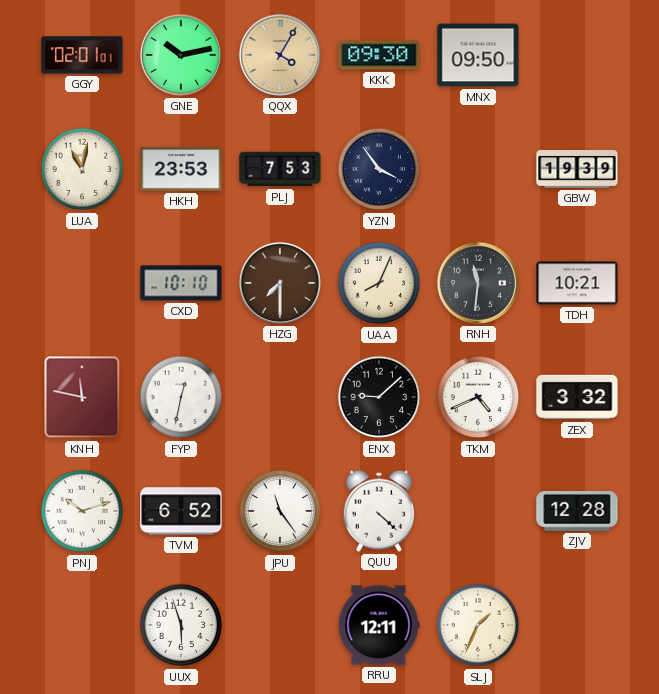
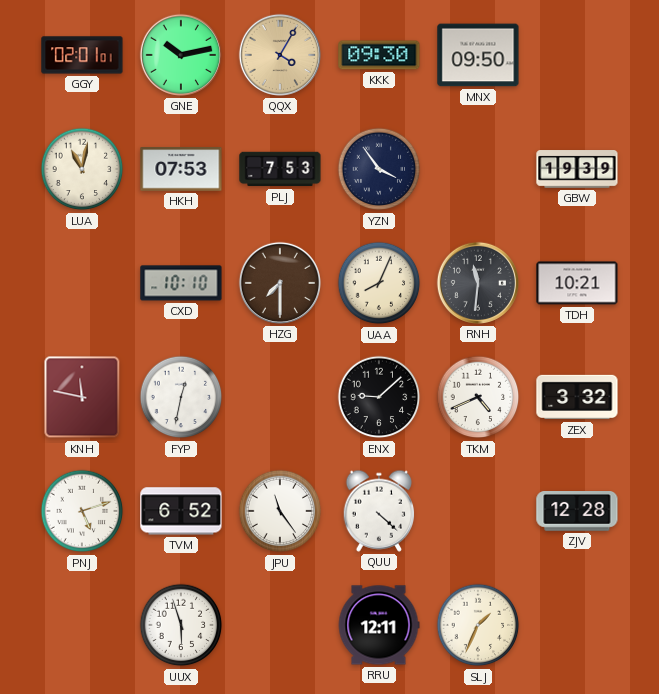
HKH: 23:53 -> 07:53
PNJ: 10:12 -> 5:12
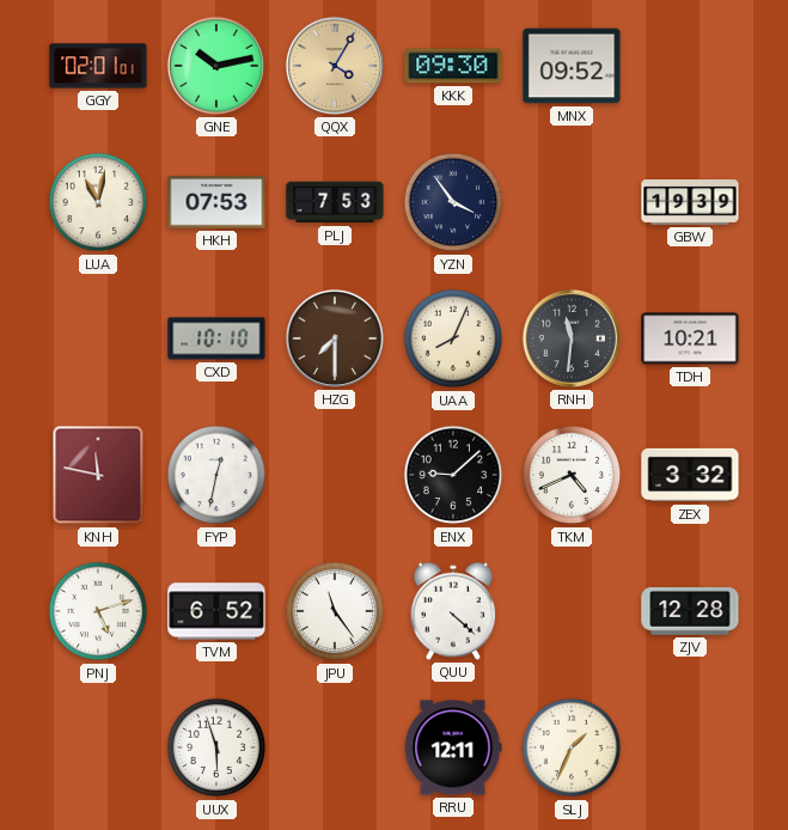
MNX: 09:50 -> 09:52
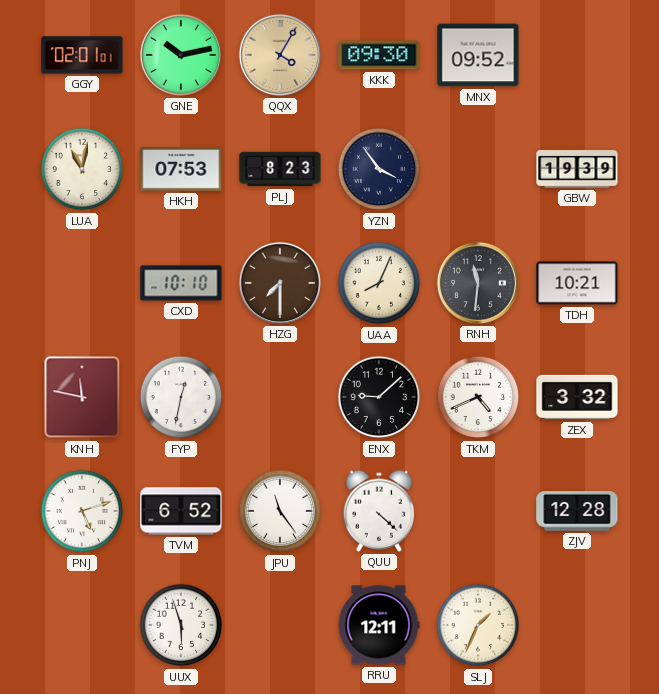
PLJ: 7:53 -> 8:23
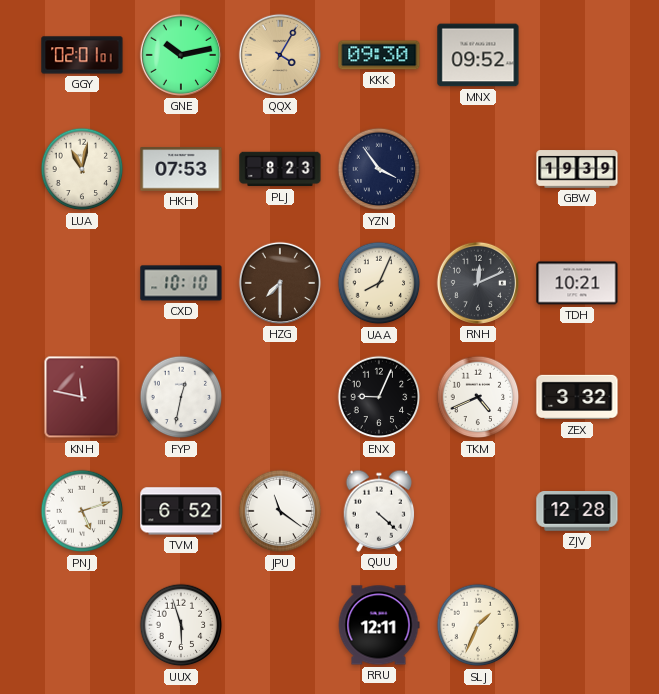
RNH: 11:31 -> 12:11
ENX: 9:08 -> 9:04
JPU: 11:24 -> 11:21
